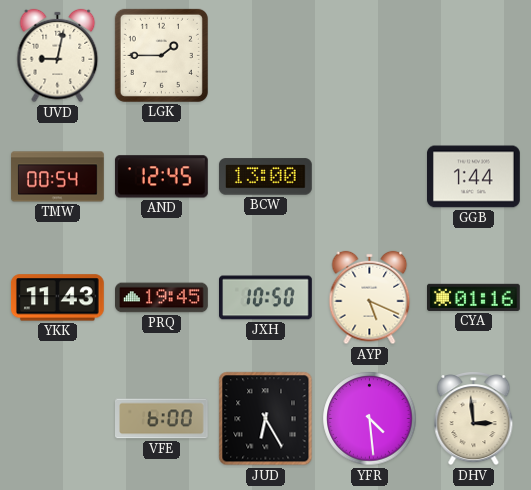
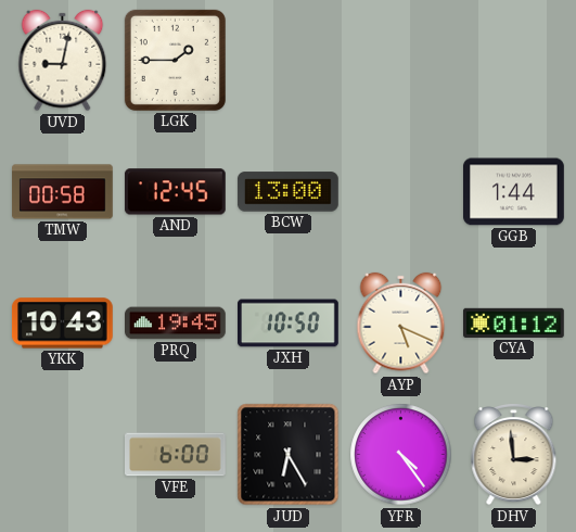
TMW: 00:54 -> 00:58
YKK: 11:43 -> 10:43
CYA: 01:16 -> 01:12
YFR: 4:29 -> 4:24
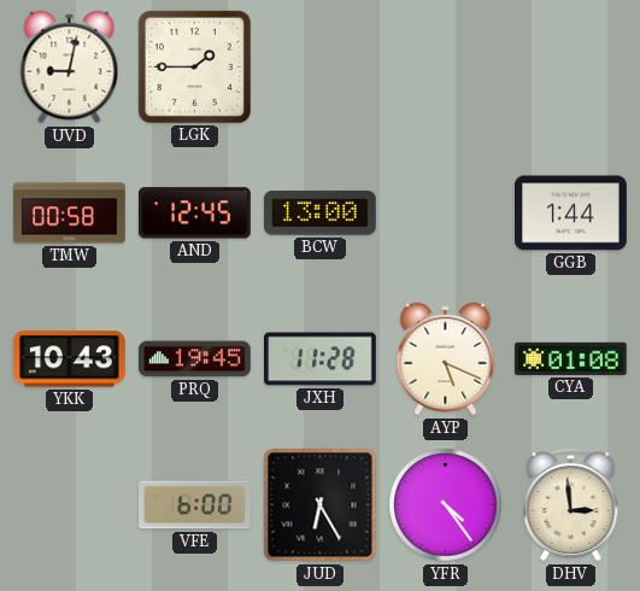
JXH: 10:50 -> 11:28
CYA: 01:12 -> 01:08
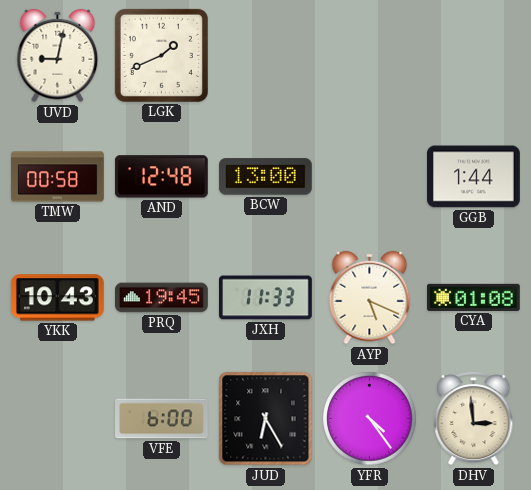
LGK: 1:45 -> 1:41
AND: 12:45 -> 12:48
JXH: 11:28 -> 11:33
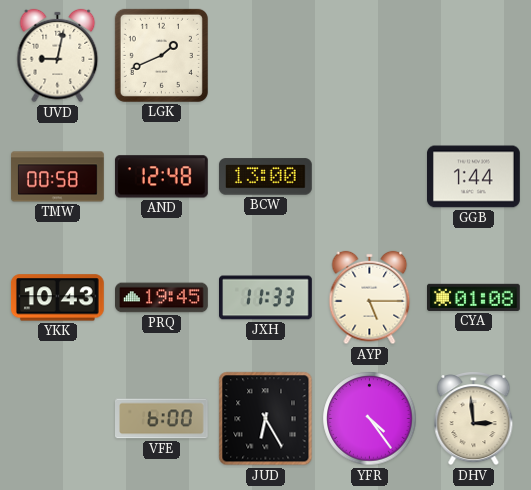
AYP: 5:19 -> 5:15
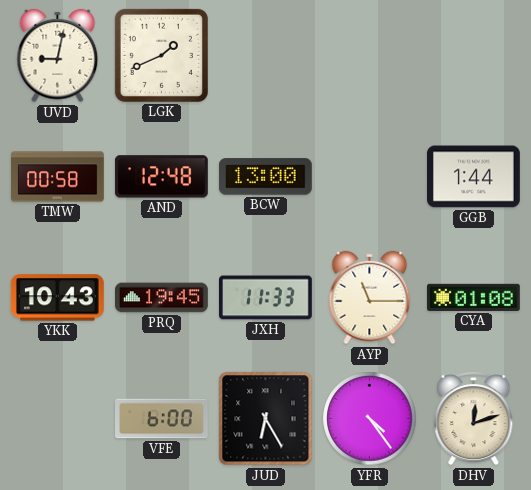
AYP: 5:15 -> 11:15
DHV: 2:59 -> 12:12
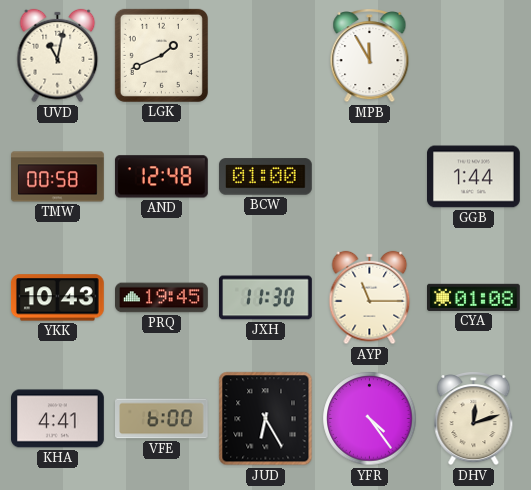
UVD: 9:02 -> 11:02
MPB: none -> 11:55
BCW: 13:00 -> 01:00
JXH: 11:33 -> 11:30
KHA: none -> 4:41
